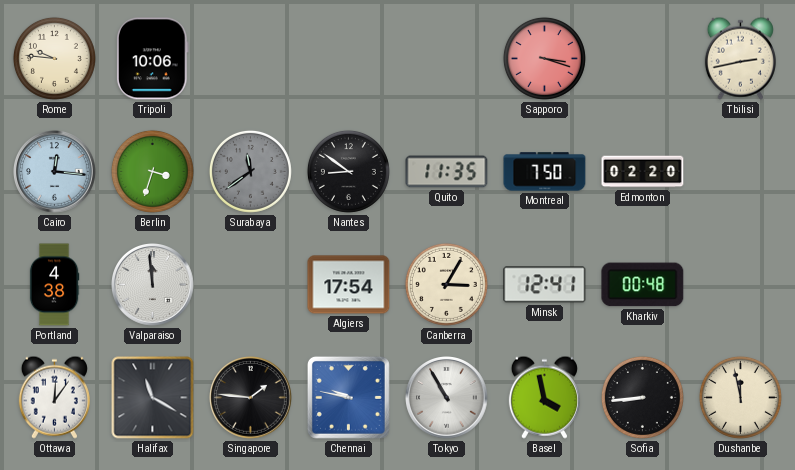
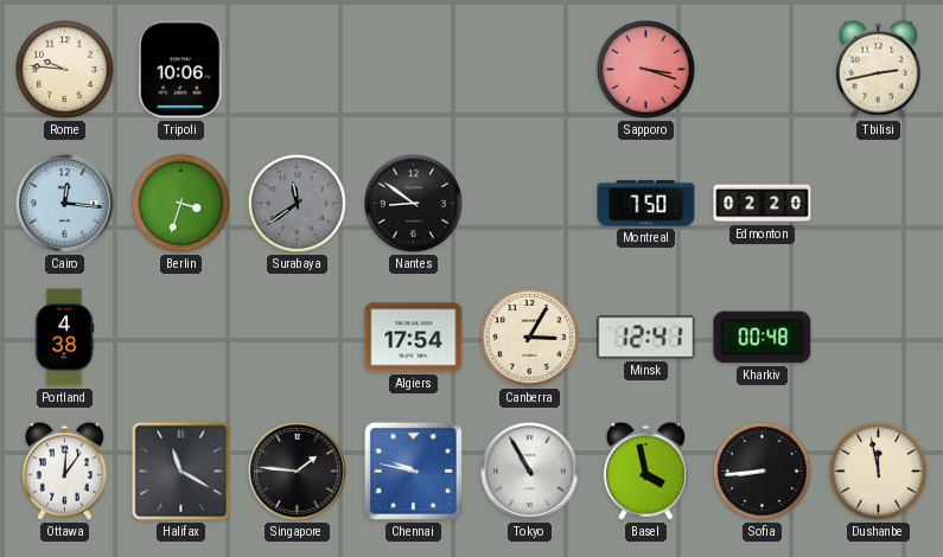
Quito: 11:35 -> none
Valparaiso: 11:59 -> none
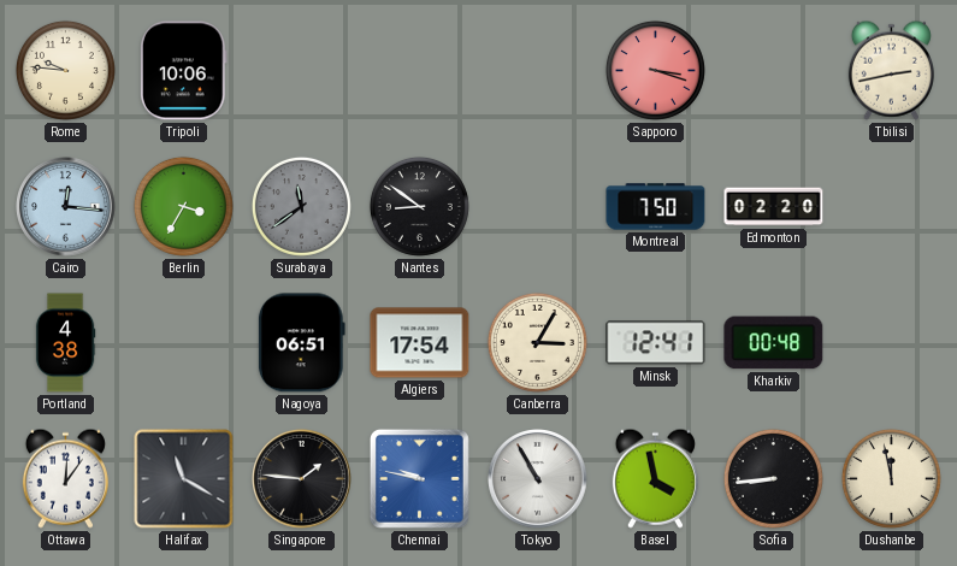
Berlin: 3:33 -> 3:35
Nagoya: none -> 06:51
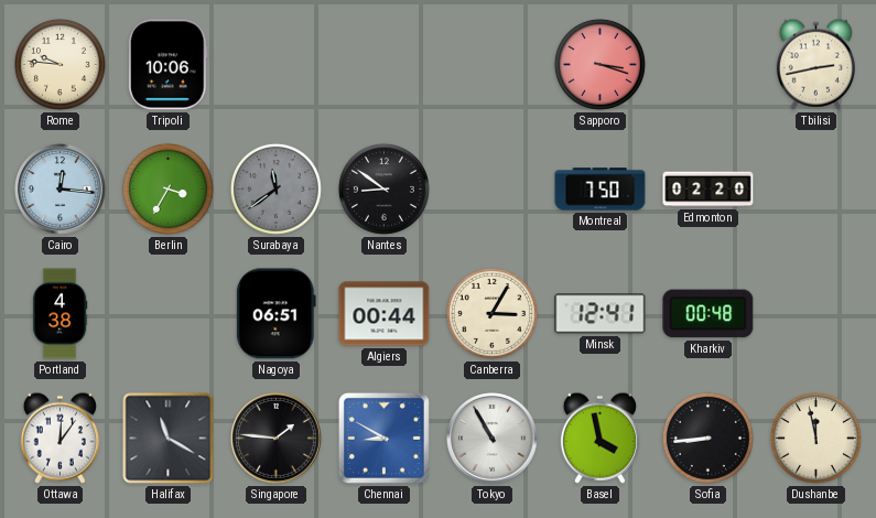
Algiers: 17:54 -> 00:44
Chennai: 9:47 -> 8:50
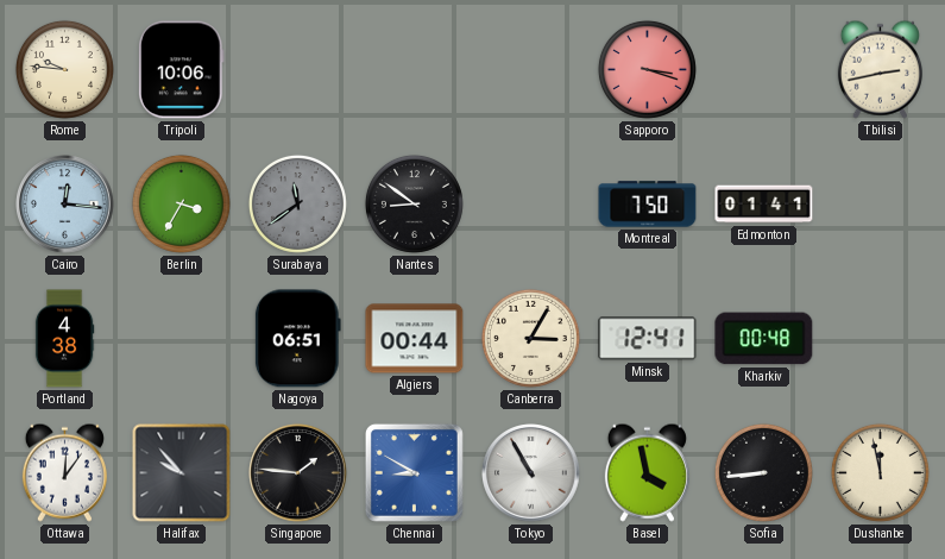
Edmonton: 02:20 -> 01:41
Halifax: 11:20 -> 9:53
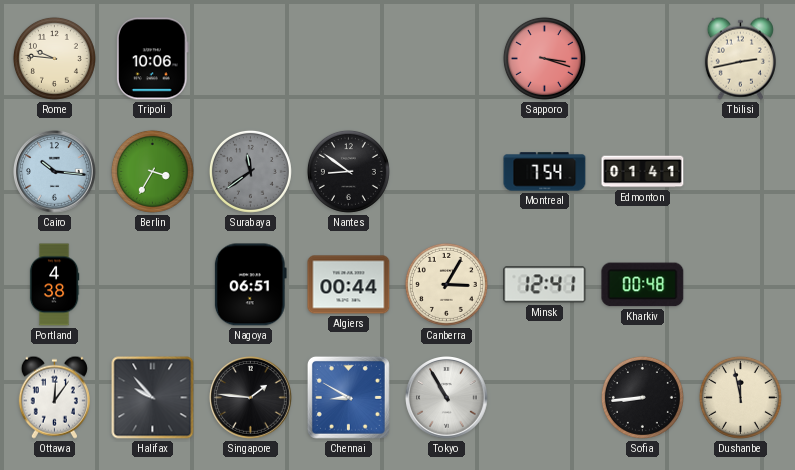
Cairo: 12:16 -> 10:16
Montreal: 7:50 -> 7:54
Basel: 3:58 -> none
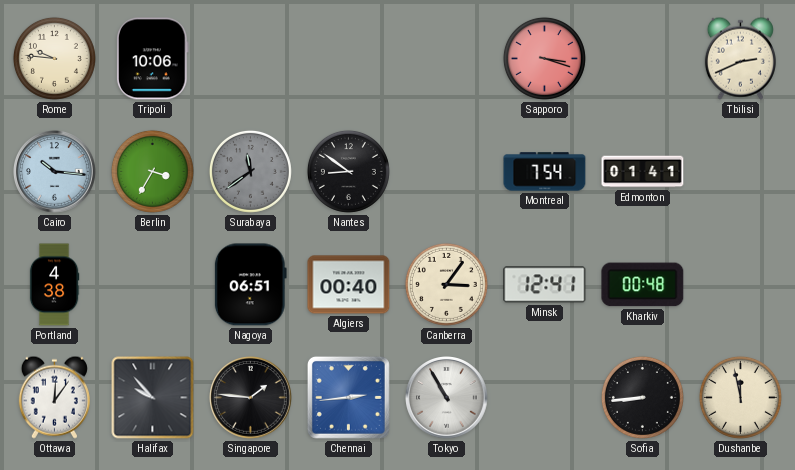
Tbilisi: 2:43 -> 2:41
Algiers: 00:44 -> 00:40
Canberra: 3:05 -> 3:06
Chennai: 8:50 -> 2:44
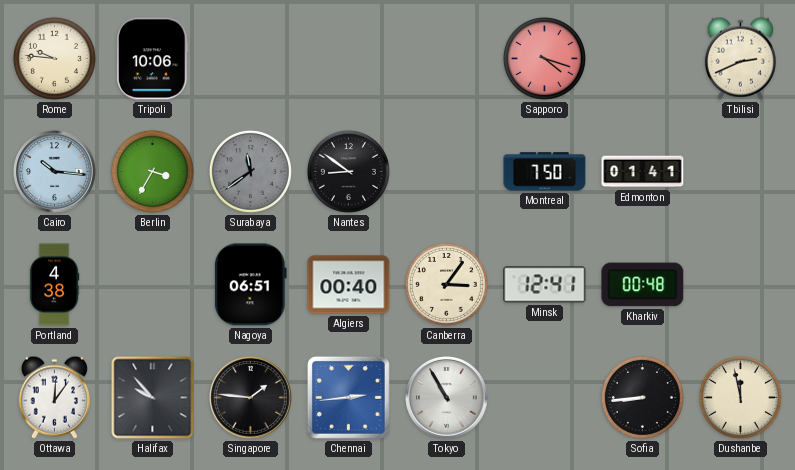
Sapporo: 3:18 -> 4:18
Montreal: 7:54 -> 7:50
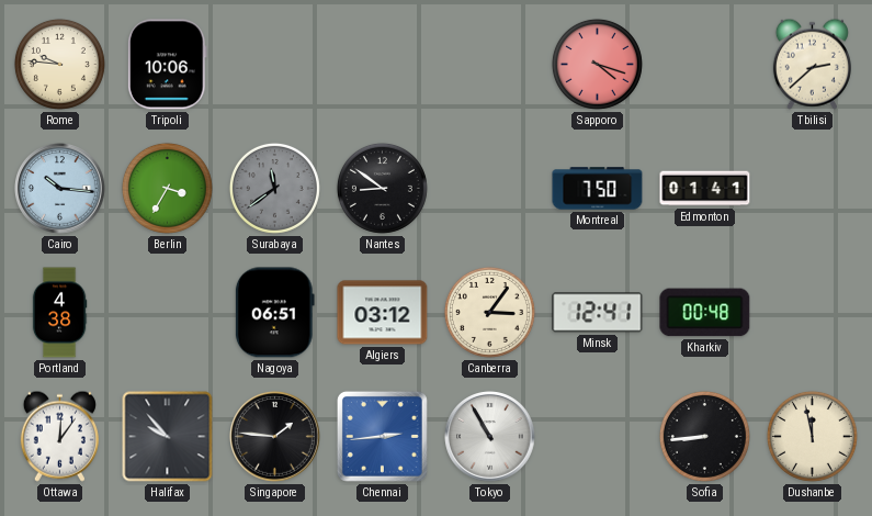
Tbilisi: 2:41 -> 2:38
Algiers: 00:40 -> 03:12
